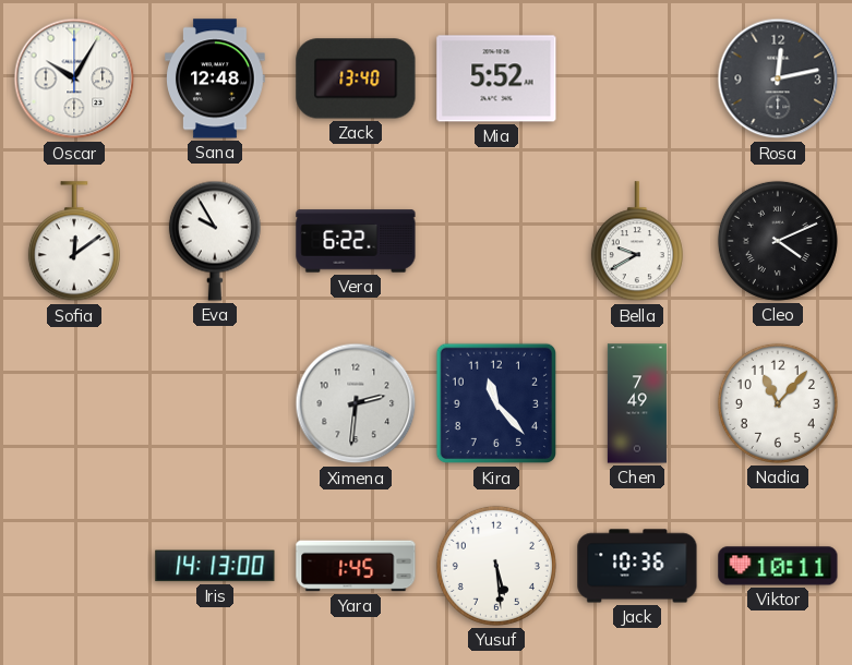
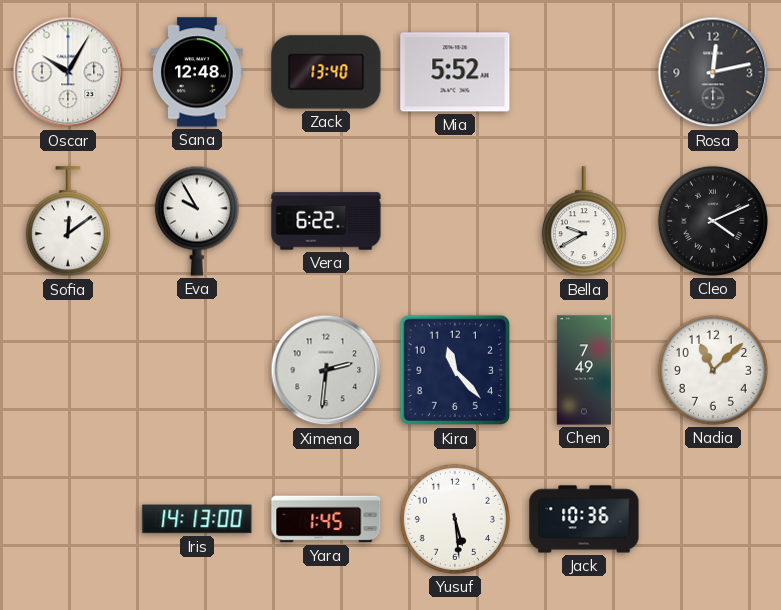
Nadia: 11:07 -> 11:08
Viktor: 10:11 -> none
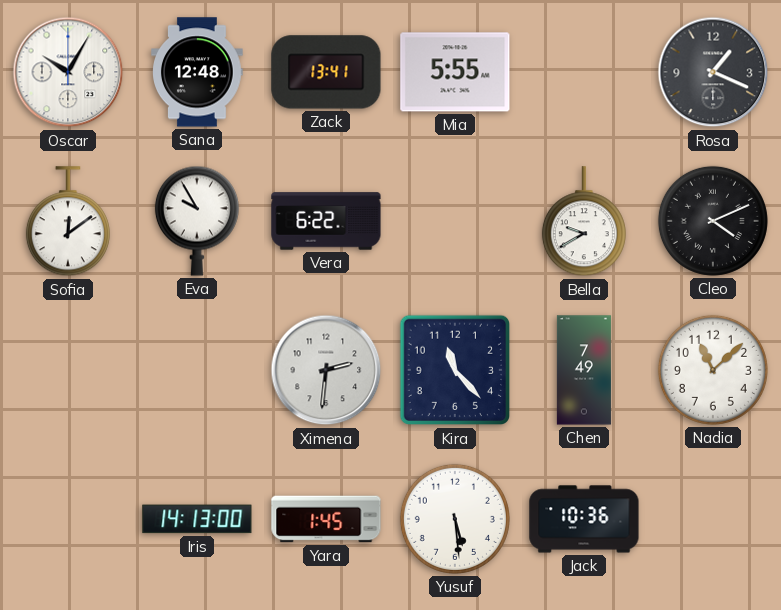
Zack: 13:40 -> 13:41
Mia: 5:52 -> 5:55
Rosa: 12:13 -> 1:19
